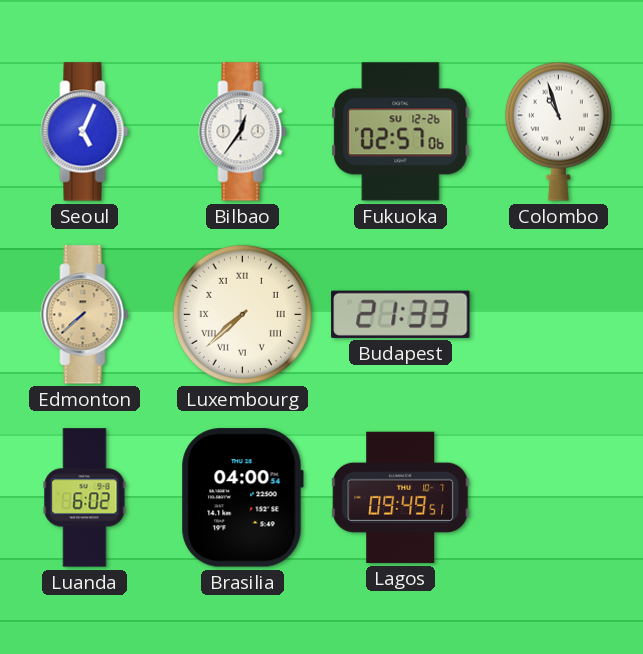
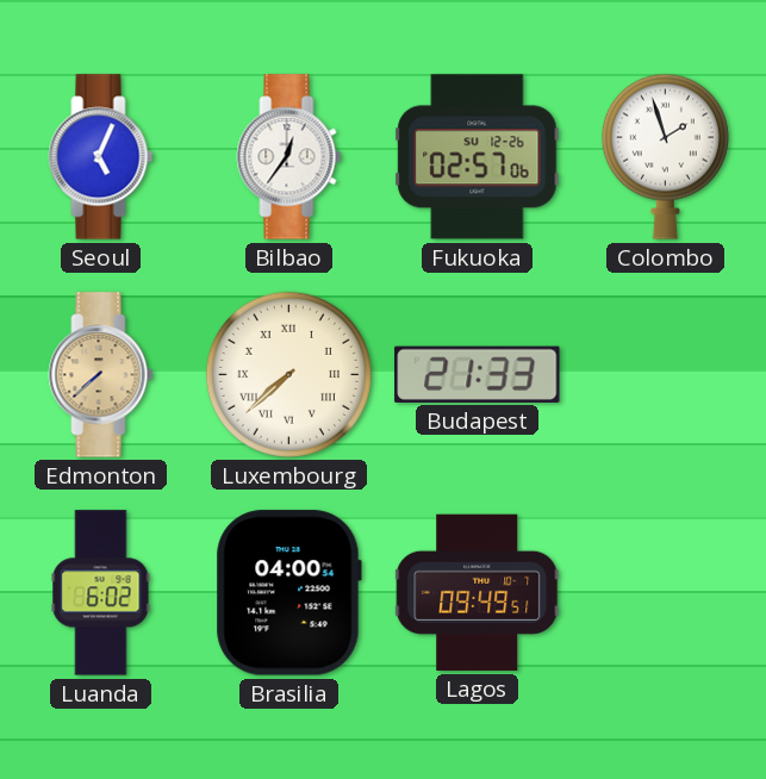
Colombo: 10:57 -> 1:57
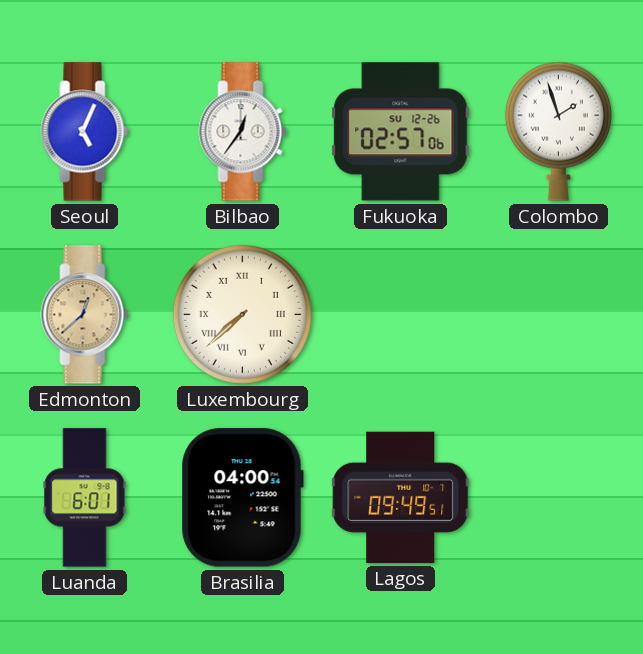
Edmonton: 7:38 -> 12:38
Budapest: 21:33 -> none
Luanda: 6:02 -> 6:01
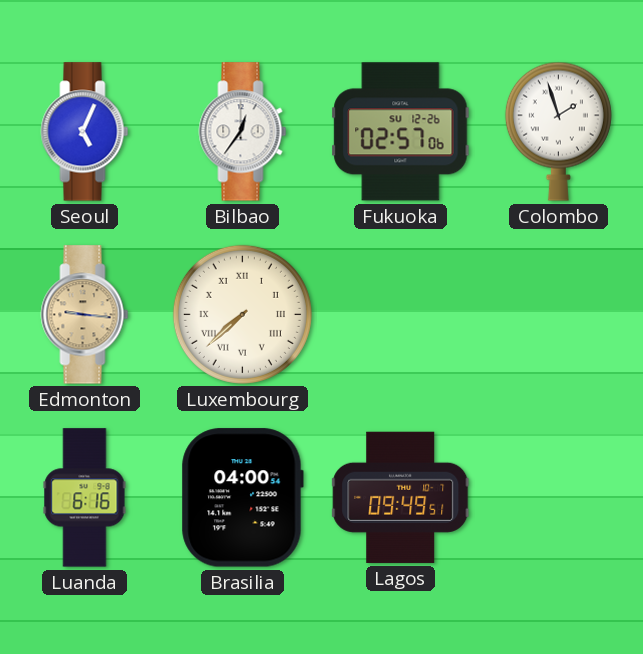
Edmonton: 12:38 -> 9:16
Luanda: 6:01 -> 6:16
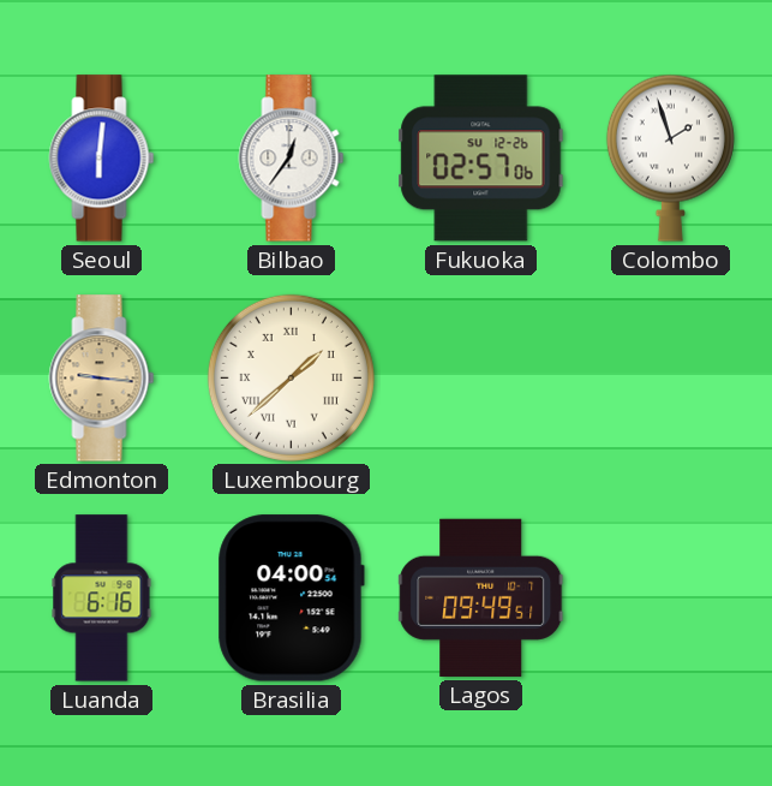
Seoul: 5:04 -> 6:01
Luxembourg: 7:38 -> 1:38
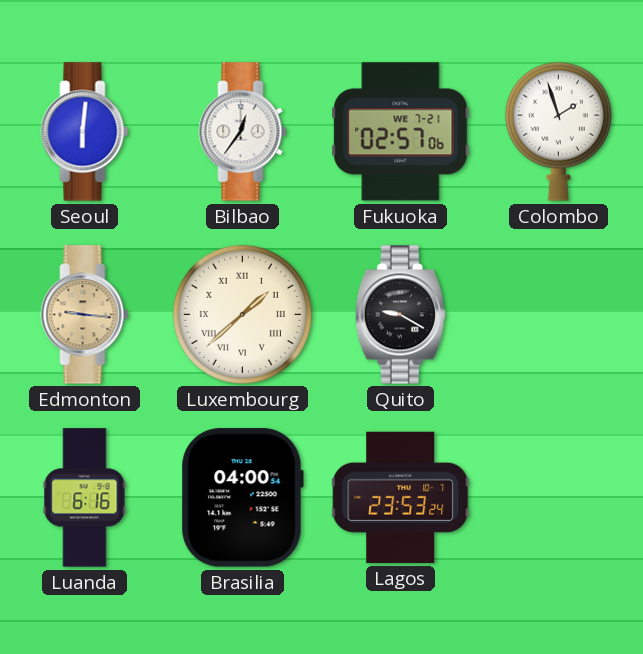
Fukuoka date: SU 12-26 -> WE 7-21
Quito: none -> 9:20
Lagos: 09:49 -> 23:53
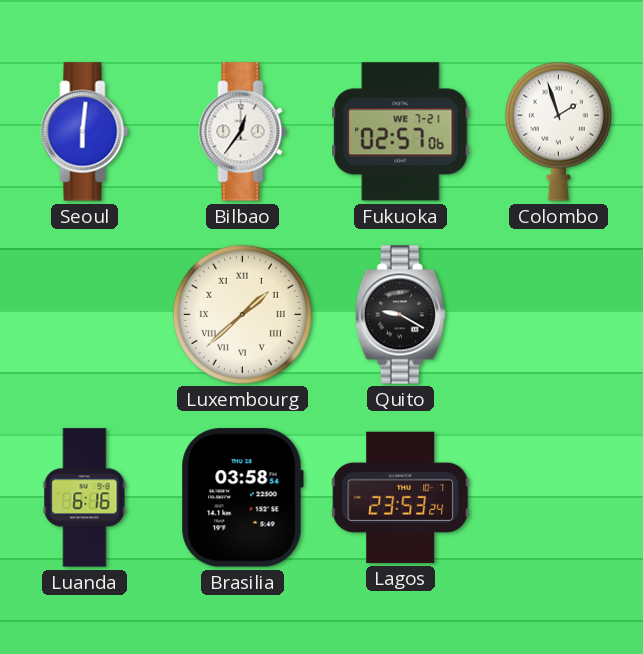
Edmonton: 9:16 -> none
Brasilia: 04:00 -> 03:58
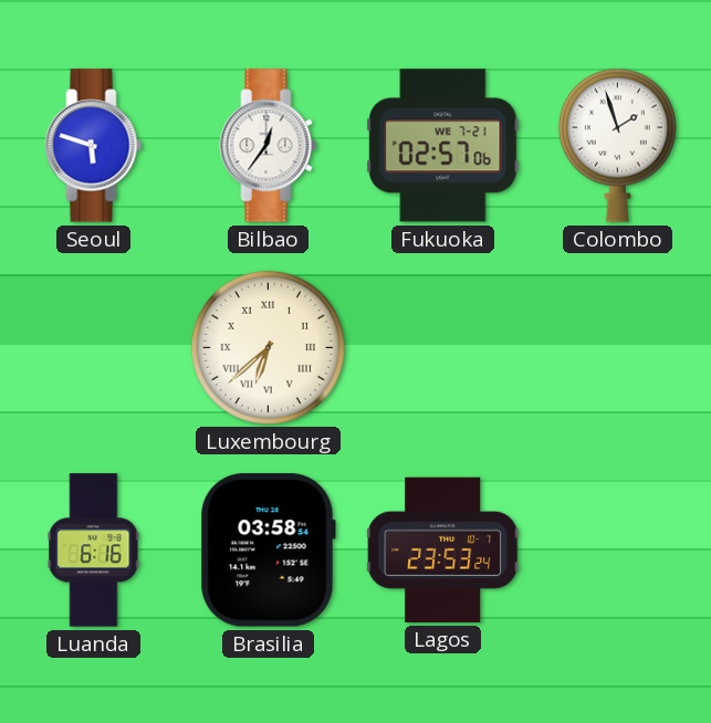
Seoul: 6:01 -> 5:48
Luxembourg: 1:38 -> 6:38
Quito: 9:20 -> none
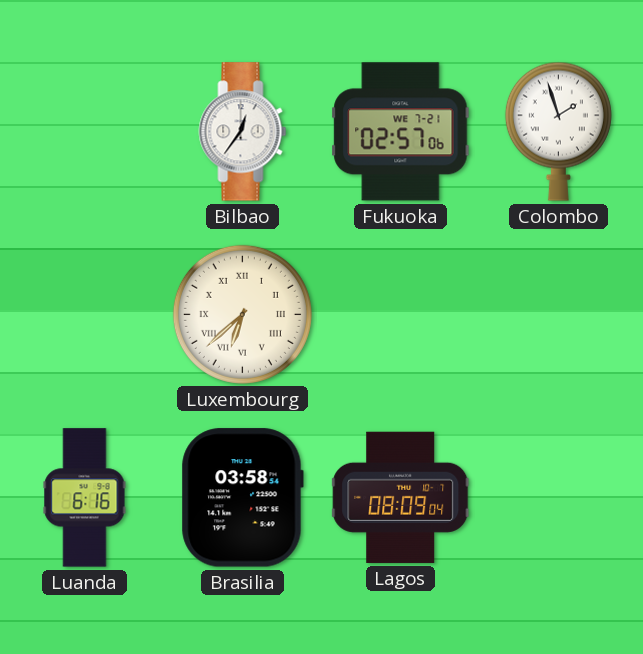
Seoul: 5:48 -> none
Lagos: 23:53 -> 08:09
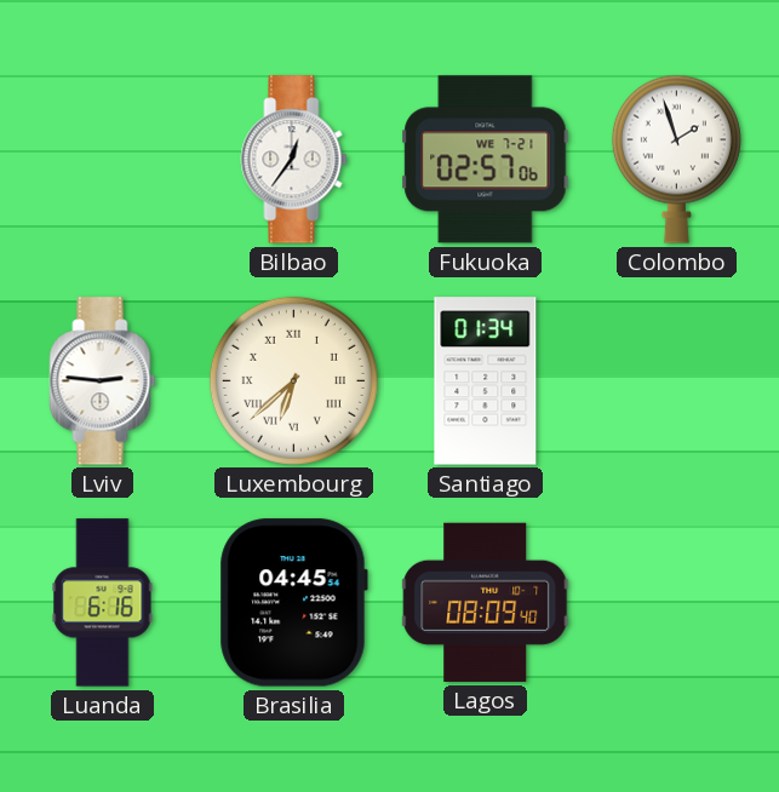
Lviv: none -> 2:46
Santiago: none -> 01:34
Brasilia: 03:58 -> 04:45
Lagos: 08:09:04 -> 08:09:40
